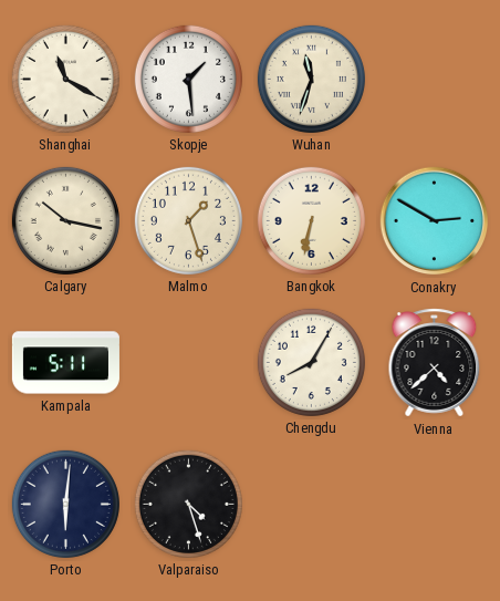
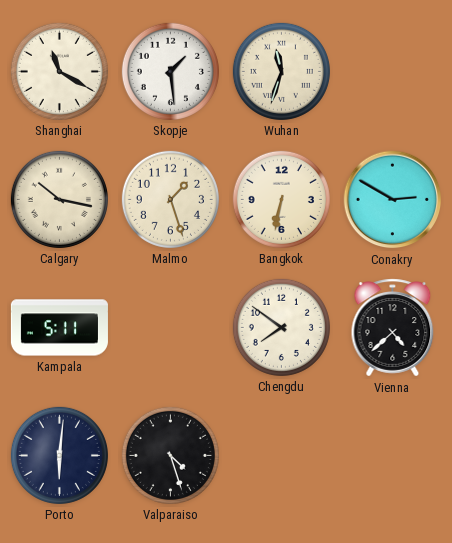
Chengdu: 8:05 -> 7:51
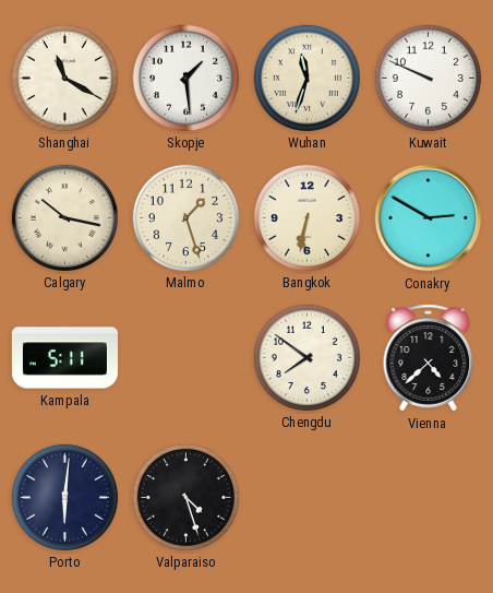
Kuwait: none -> 9:49
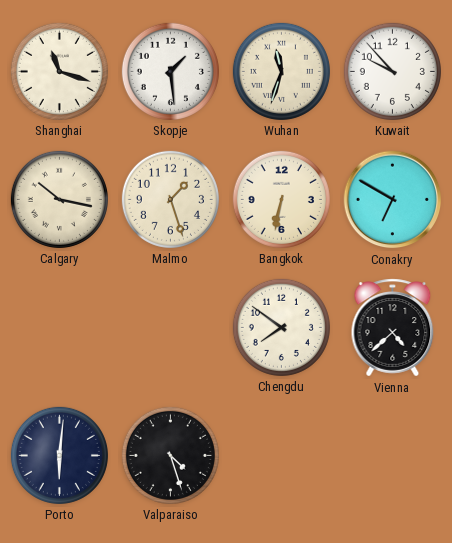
Shanghai: 11:20 -> 11:18
Kuwait: 9:49 -> 9:53
Conakry: 2:50 -> 6:50
Kampala: 5:11 -> none
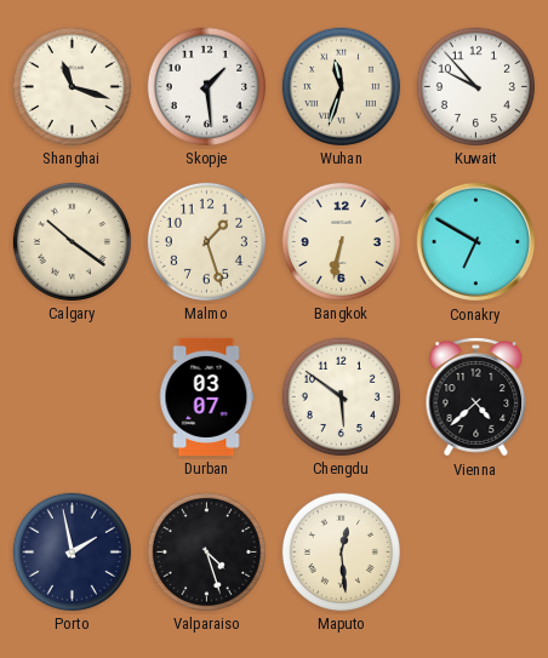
Calgary: 10:17 -> 10:21
Durban: none -> 03:07
Chengdu: 7:51 -> 5:51
Porto: 6:01 -> 1:58
Maputo: none -> 12:29
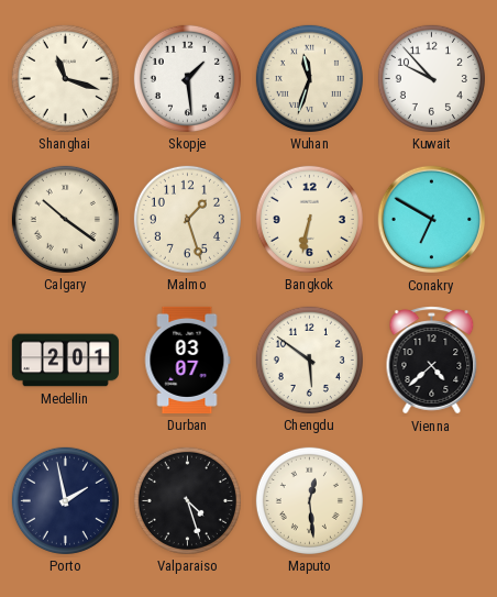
Medellin: none -> 2:01
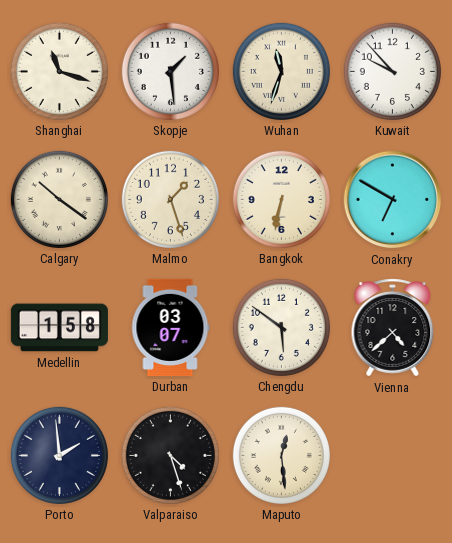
Medellin: 2:01 -> 1:58
Porto: 1:58 -> 1:59
